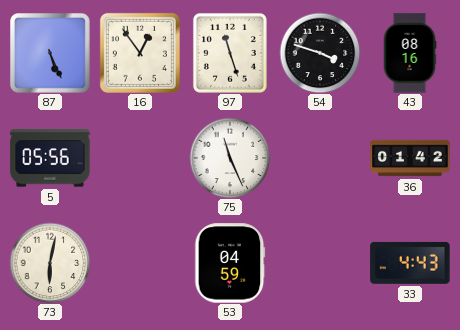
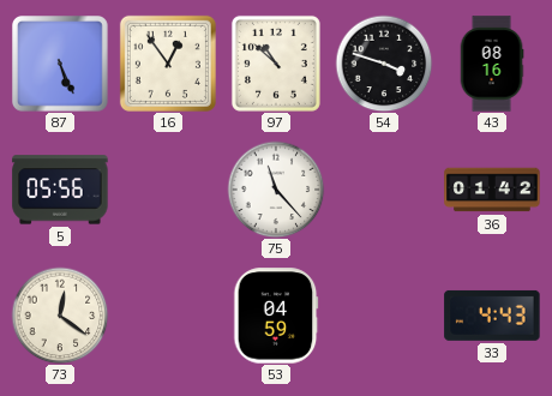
97: 11:27 -> 10:52
75: 11:26 -> 11:23
73: 6:02 -> 12:21
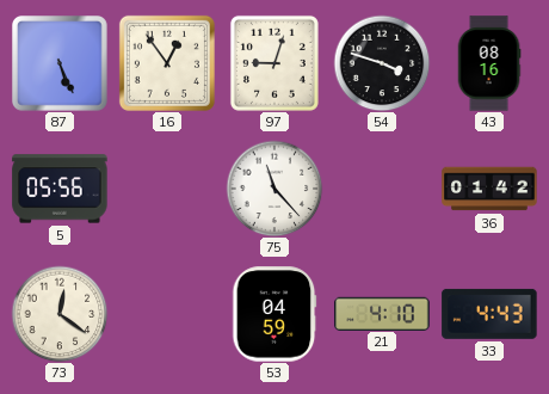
97: 10:52 -> 9:03
21: none -> 4:10
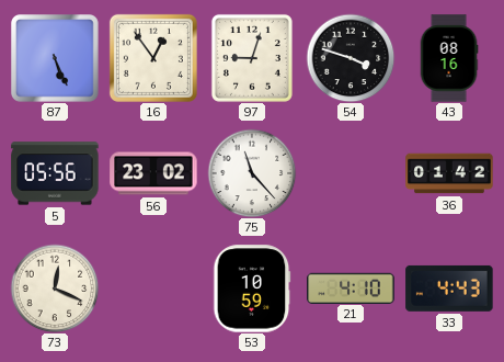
56: none -> 23:02
73: 12:21 -> 12:19
53: 04:59 -> 10:59
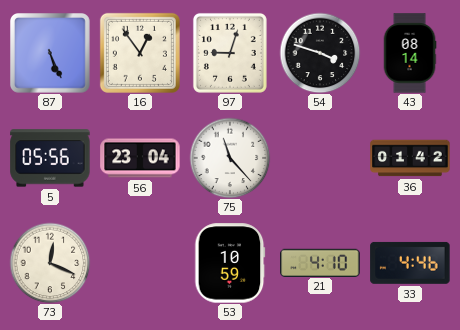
43: 08:16 -> 08:14
56: 23:02 -> 23:04
33: 4:43 -> 4:46
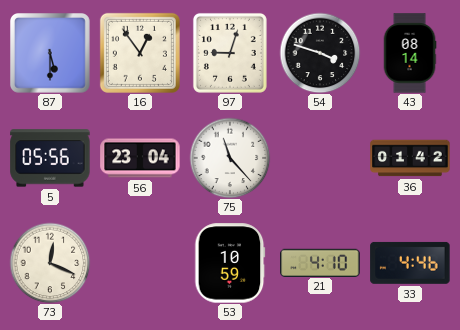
87: 5:26 -> 5:30
